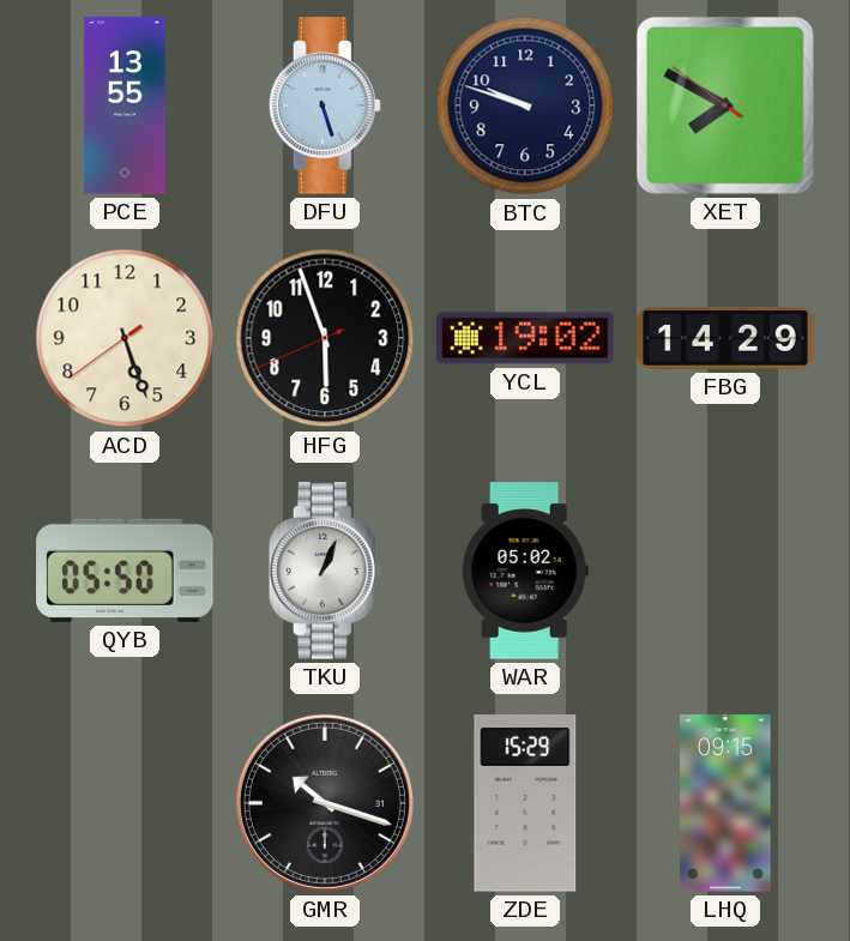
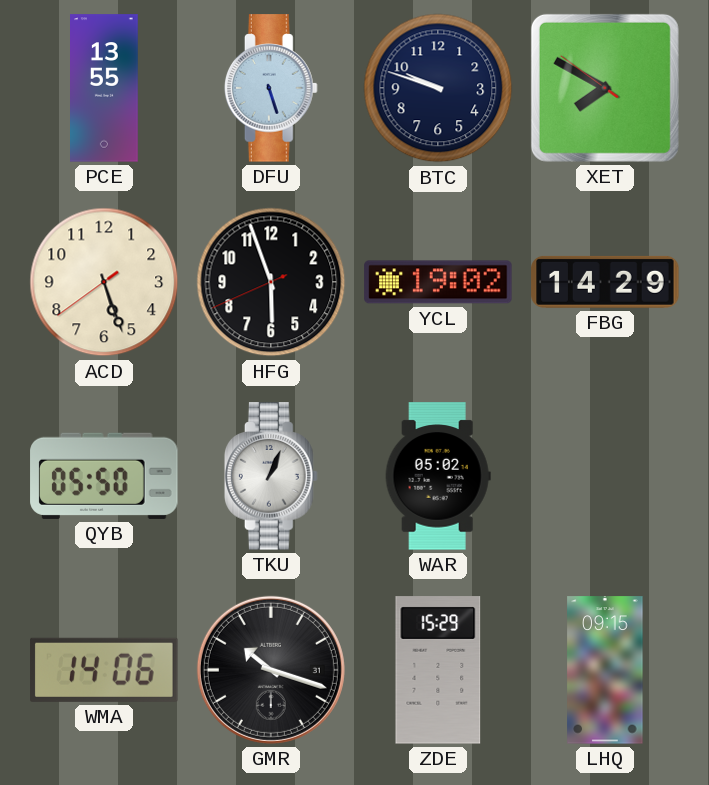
WMA: none -> 14:06
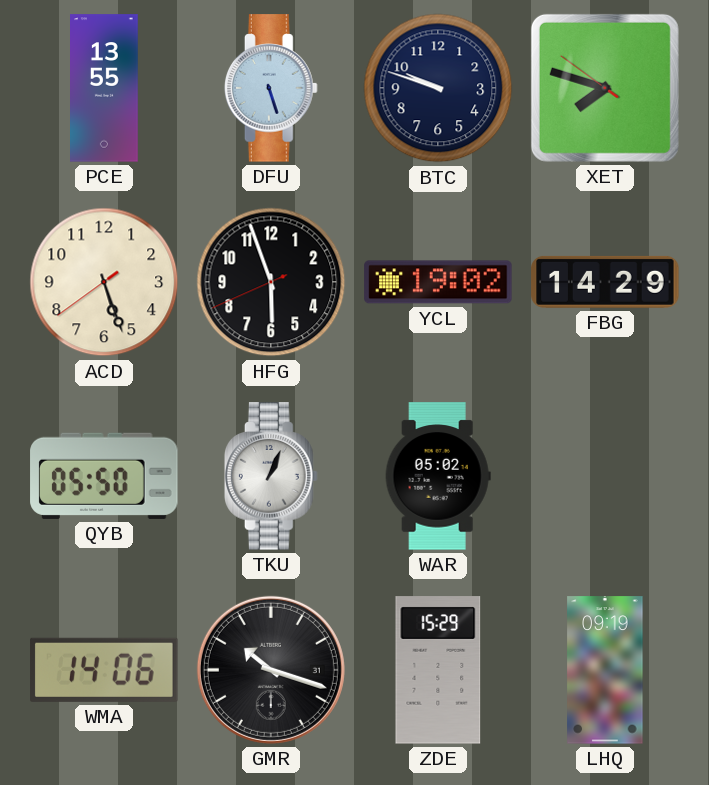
XET: 7:49 -> 7:47
LHQ: 09:15 -> 09:19
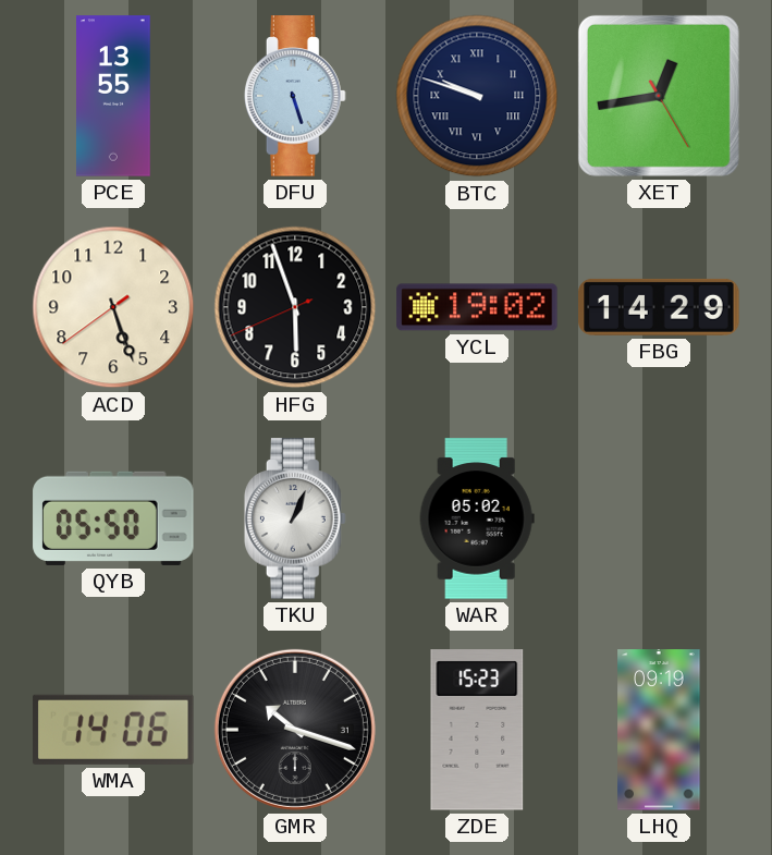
BTC numerals: Arabic -> Roman
XET: 7:47 -> 12:43
ZDE: 15:29 -> 15:23
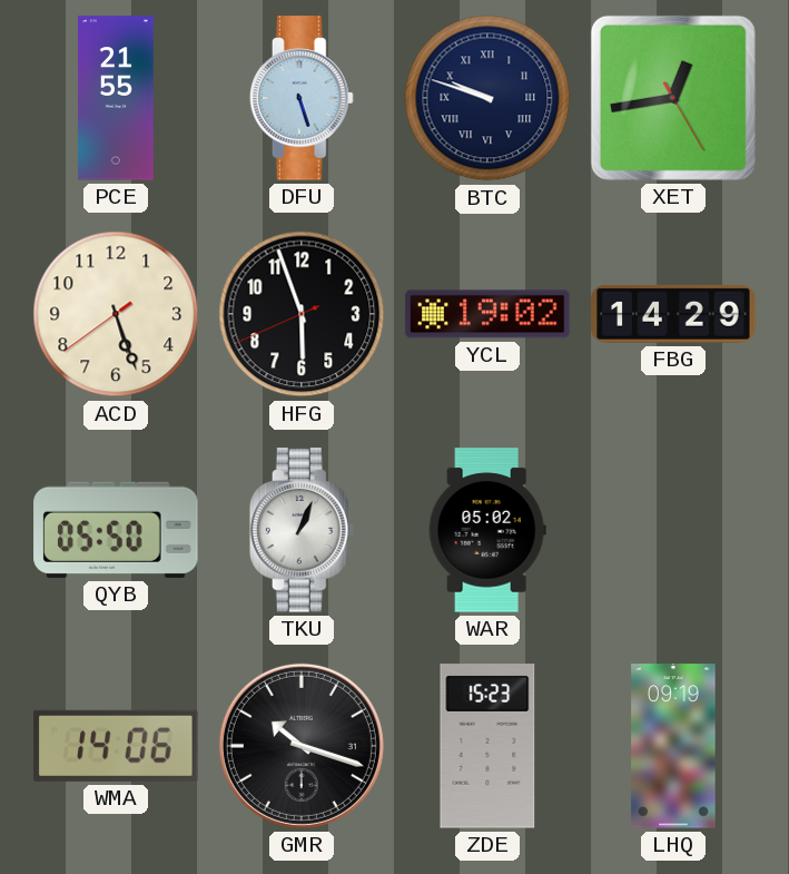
PCE: 13:55 -> 21:55
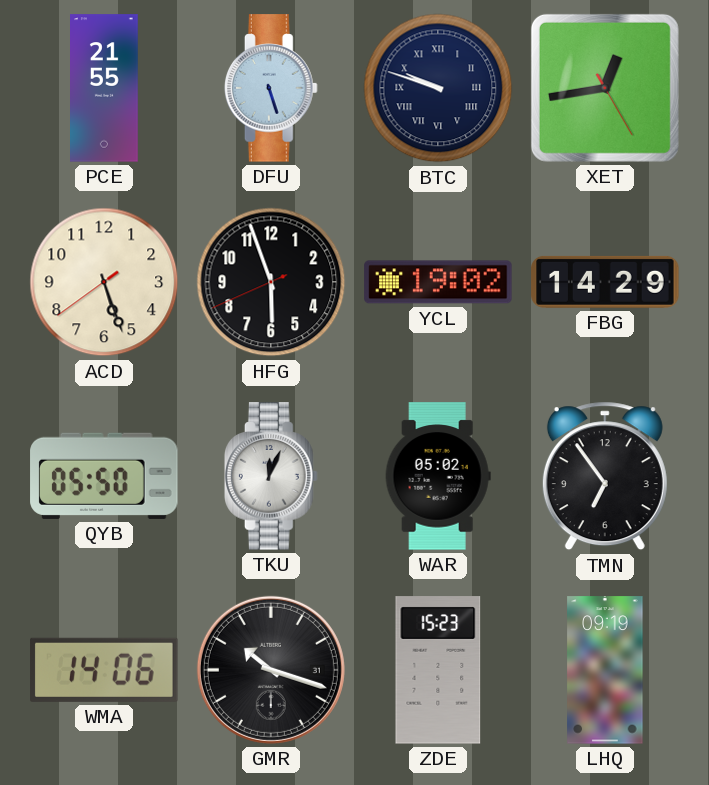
TKU: 1:04 -> 12:04
TMN: none -> 6:54
